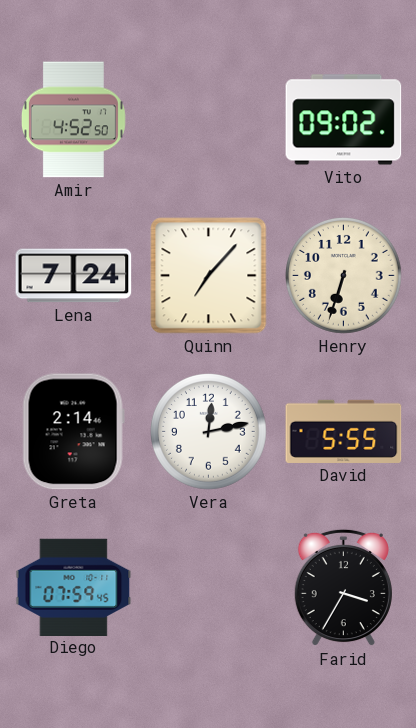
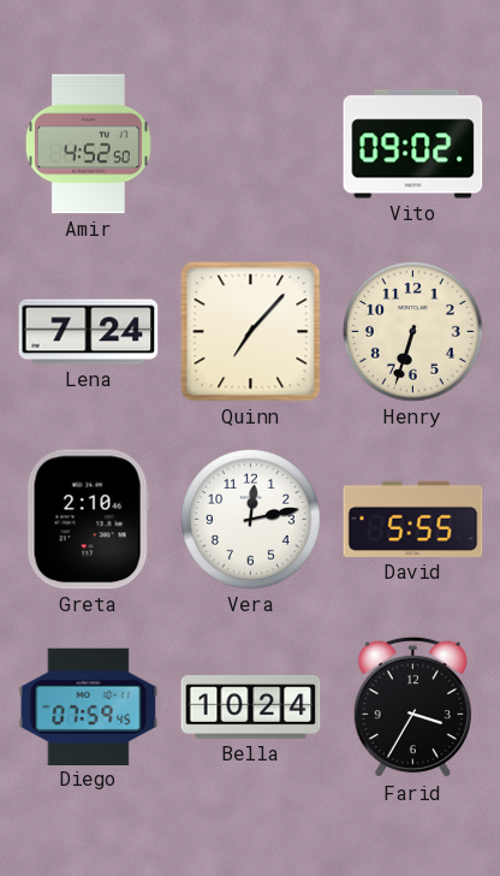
Greta: 2:14 -> 2:10
Bella: none -> 10:24
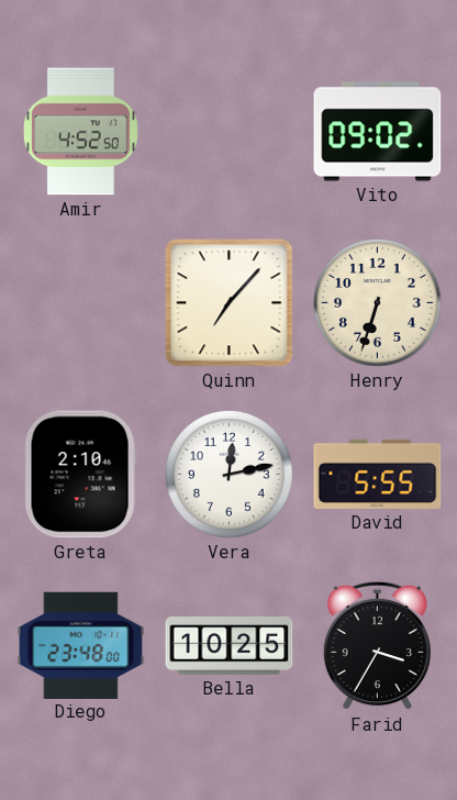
Lena: 7:24 -> none
Diego: 07:59 -> 23:48
Bella: 10:24 -> 10:25
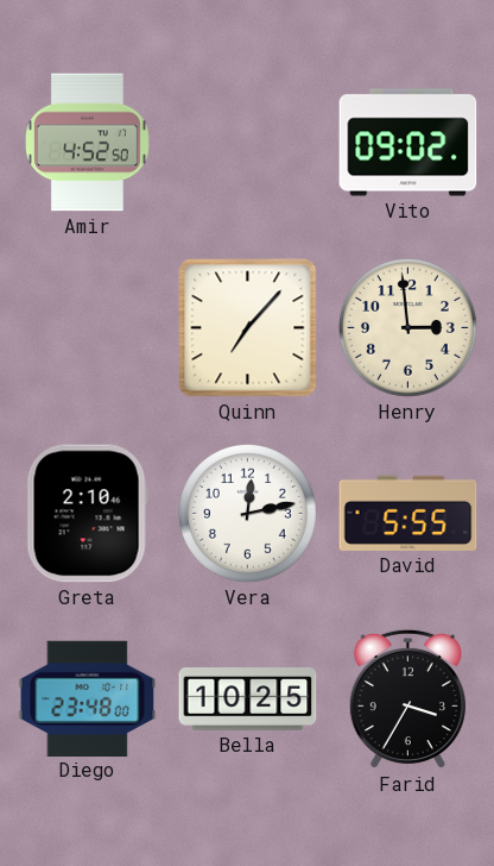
Henry: 6:33 -> 2:59
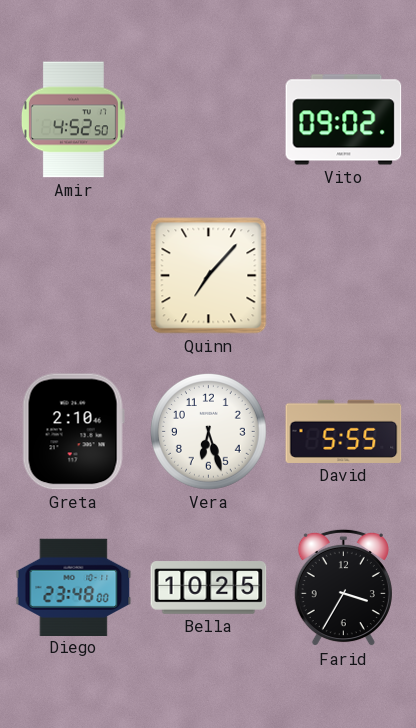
Henry: 2:59 -> none
Vera: 12:13 -> 6:27
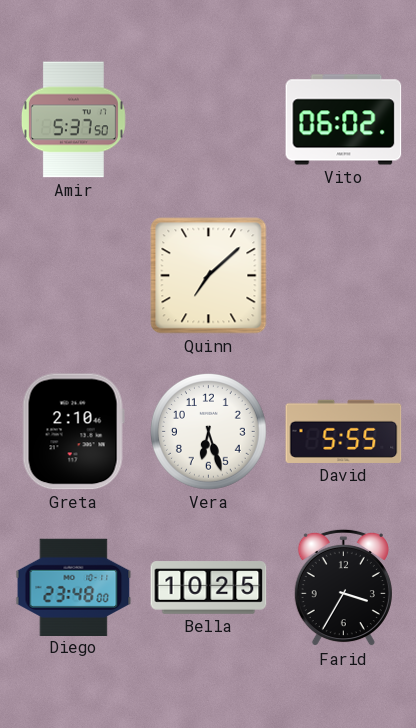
Amir: 4:52 -> 5:37
Vito: 09:02 -> 06:02
Quinn: 7:07 -> 7:08
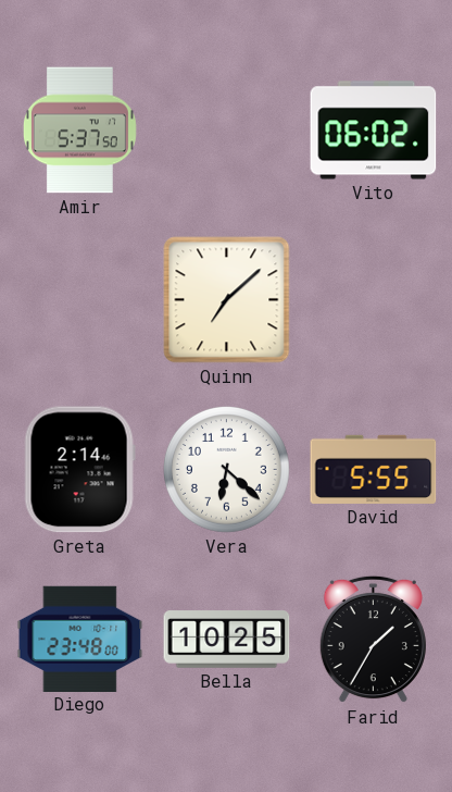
Greta: 2:10 -> 2:14
Vera: 6:27 -> 6:22
Farid: 3:35 -> 1:35
